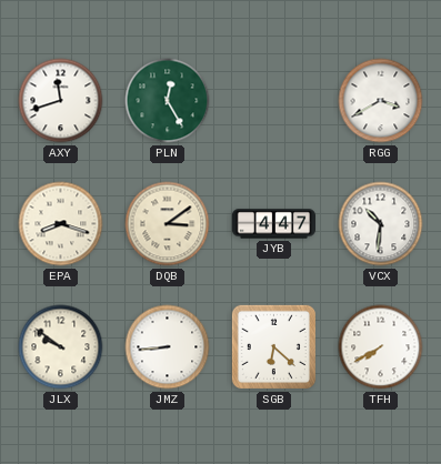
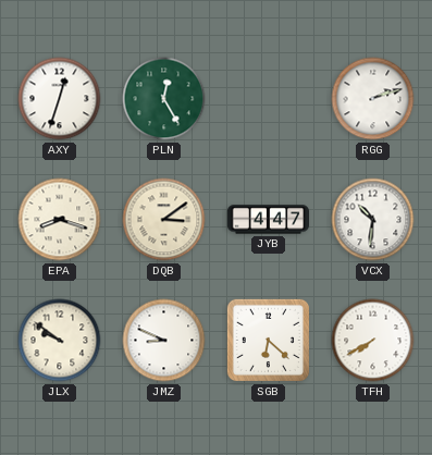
AXY: 11:42 -> 12:33
RGG: 3:40 -> 2:12
JMZ: 8:44 -> 8:49
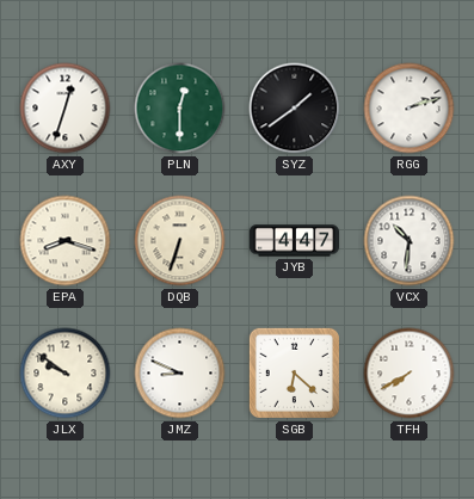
PLN: 12:25 -> 12:30
SYZ: none -> 1:39
DQB: 3:09 -> 6:33
